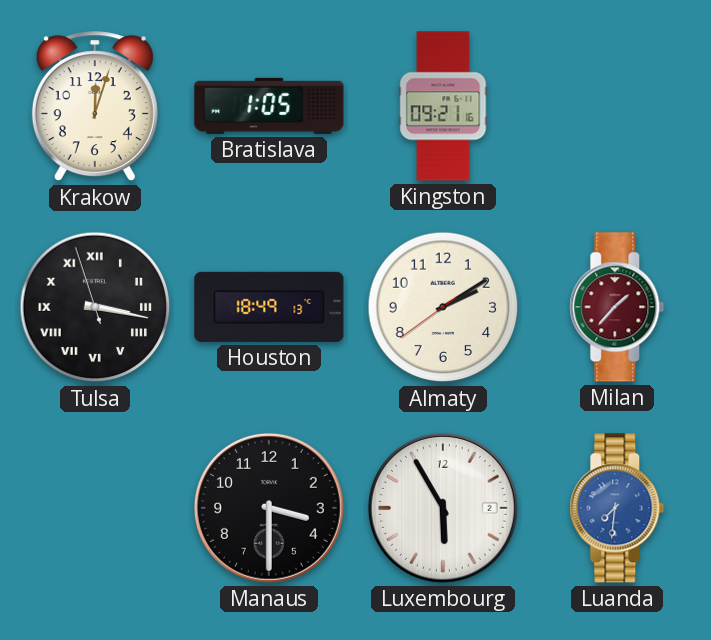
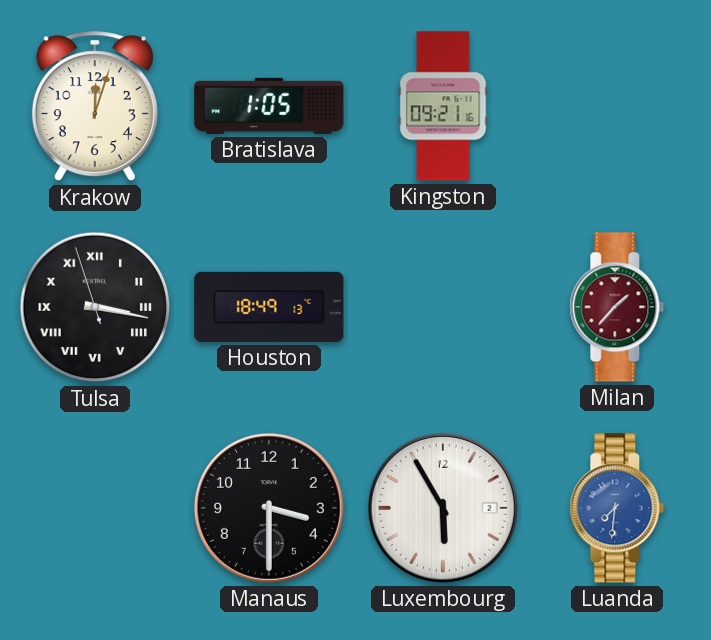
Almaty: 2:09 -> none
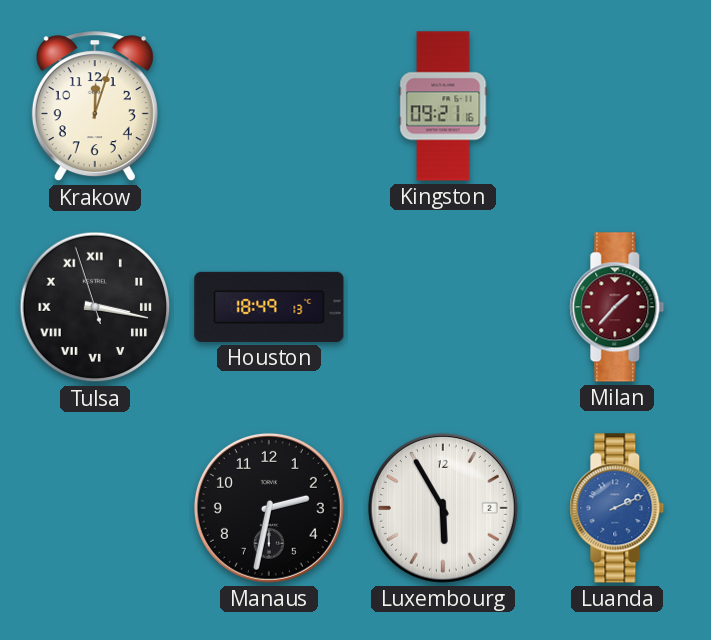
Bratislava: 1:05 -> none
Manaus: 3:30 -> 2:32
Luanda: 7:31 -> 2:11
